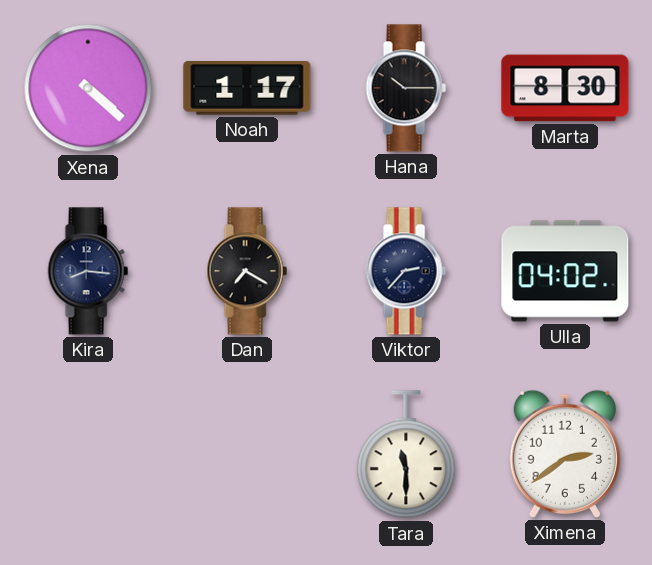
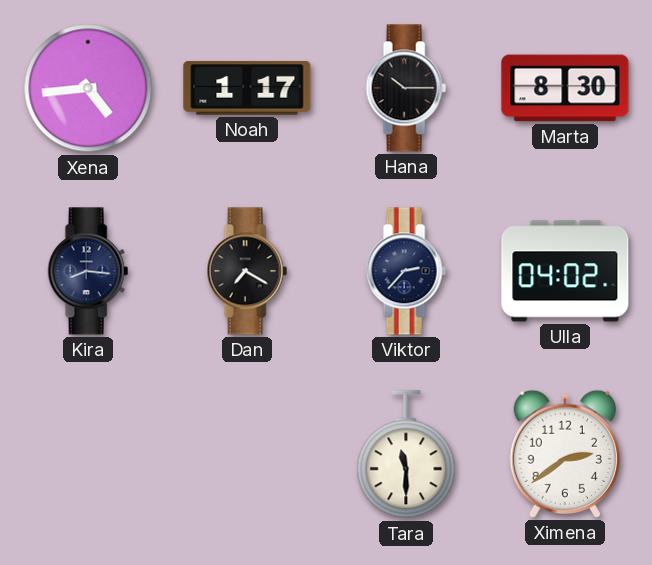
Xena: 4:22 -> 4:44
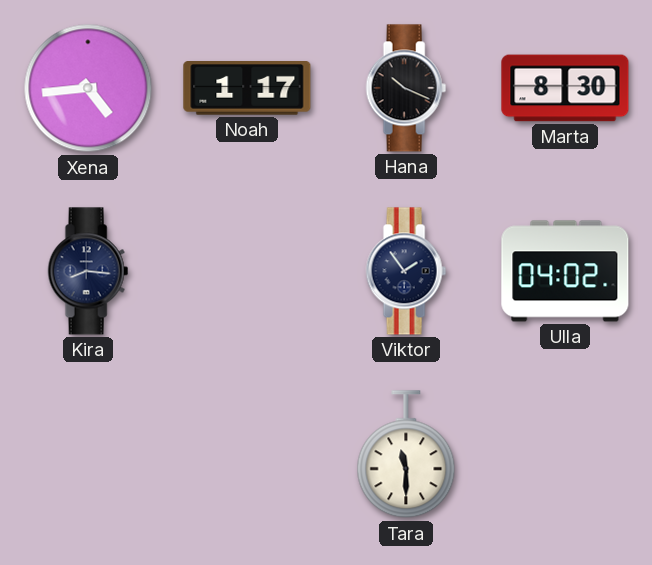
Hana: 10:15 -> 10:19
Dan: 7:20 -> none
Viktor: 2:37 -> 1:54
Ximena: 2:39 -> none
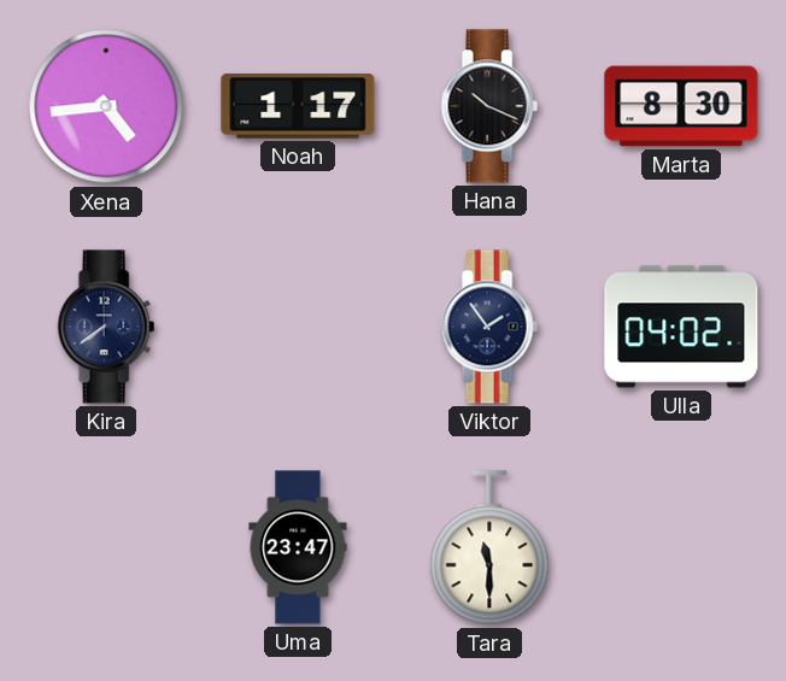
Kira: 8:16 -> 7:39
Uma: none -> 23:47
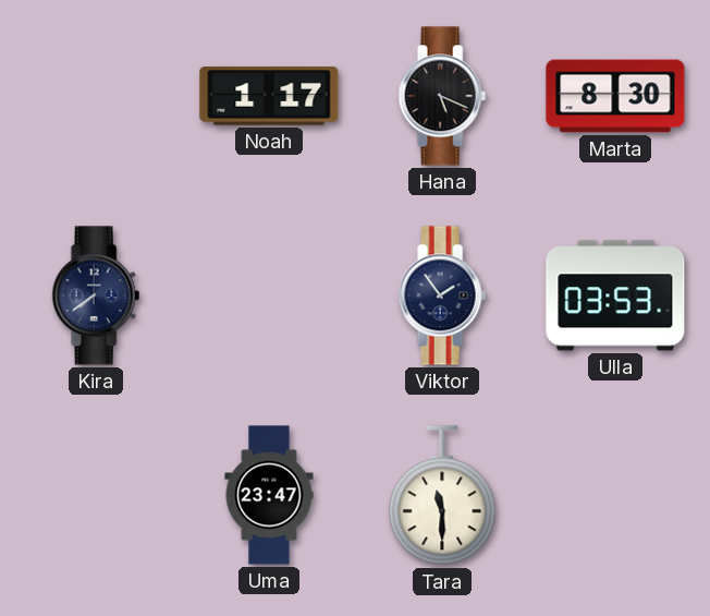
Xena: 4:44 -> none
Hana: 10:19 -> 5:19
Ulla: 04:02 -> 03:53
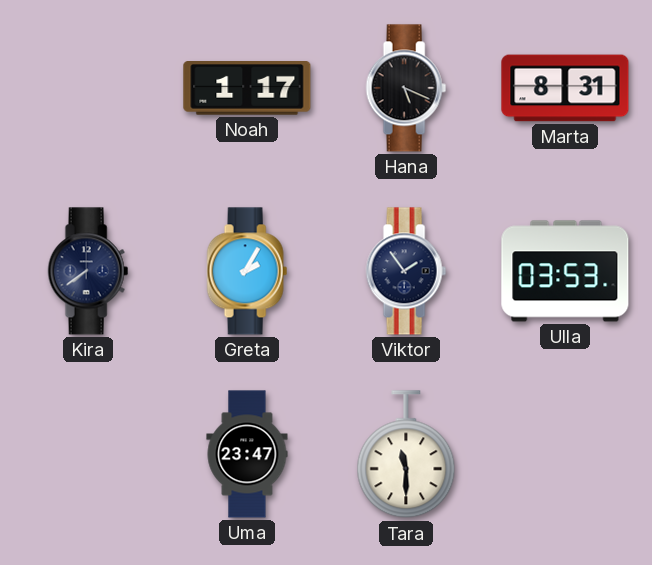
Marta: 8:30 -> 8:31
Greta: none -> 2:05
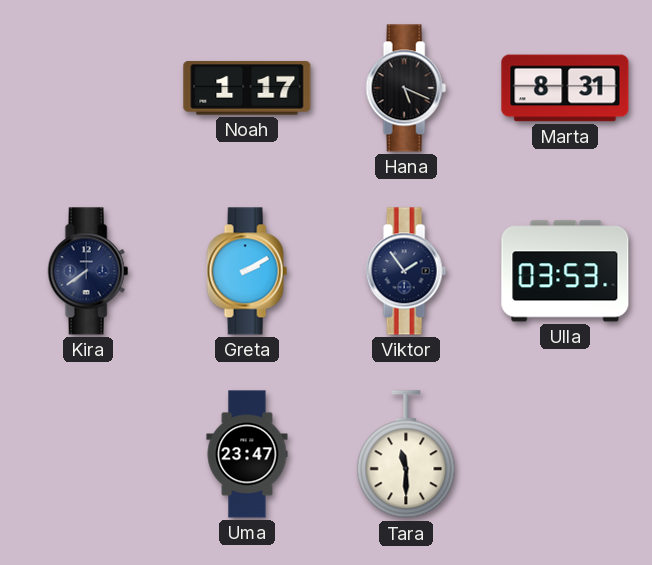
Greta: 2:05 -> 2:10
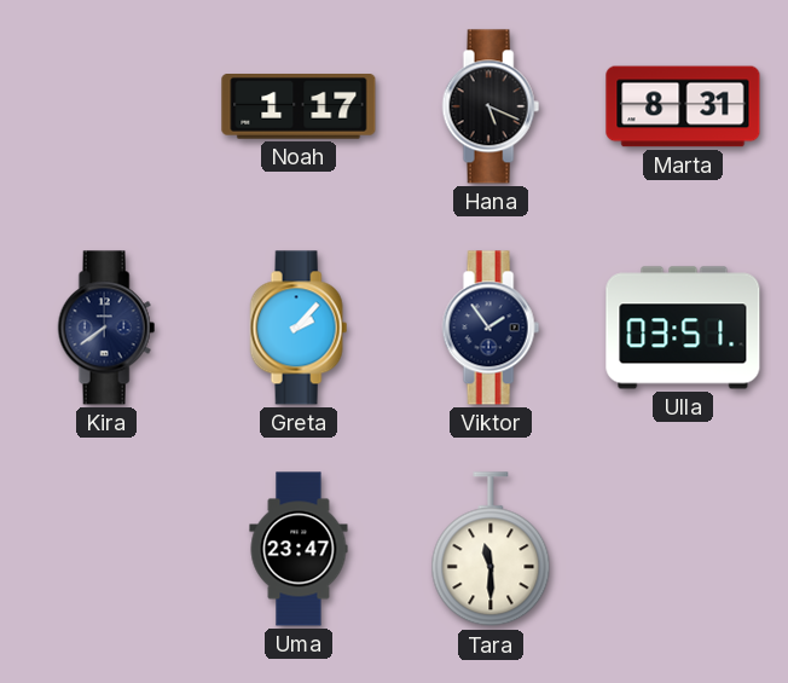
Greta: 2:10 -> 2:07
Ulla: 03:53 -> 03:51
